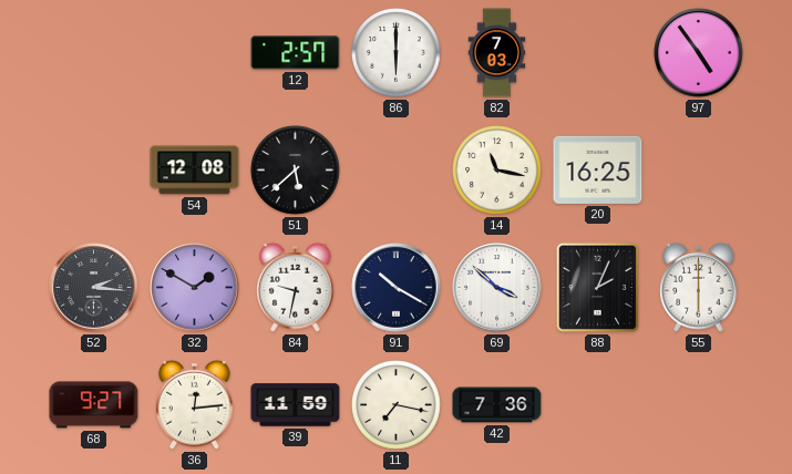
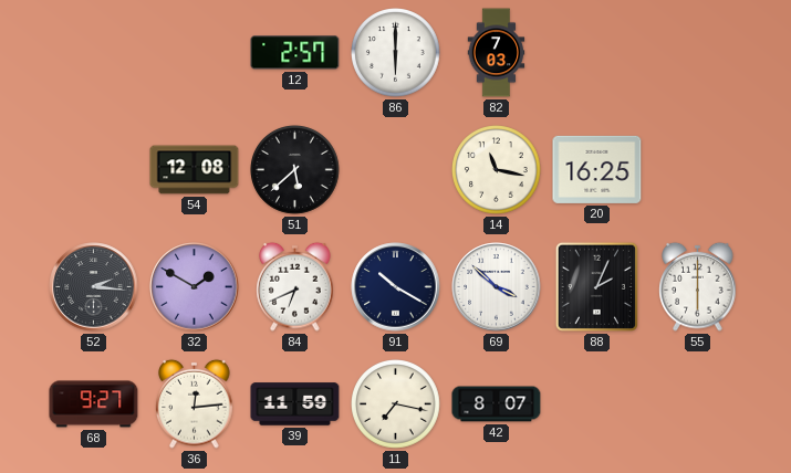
97: 4:54 -> none
84: 9:32 -> 6:41
42: 7:36 -> 8:07
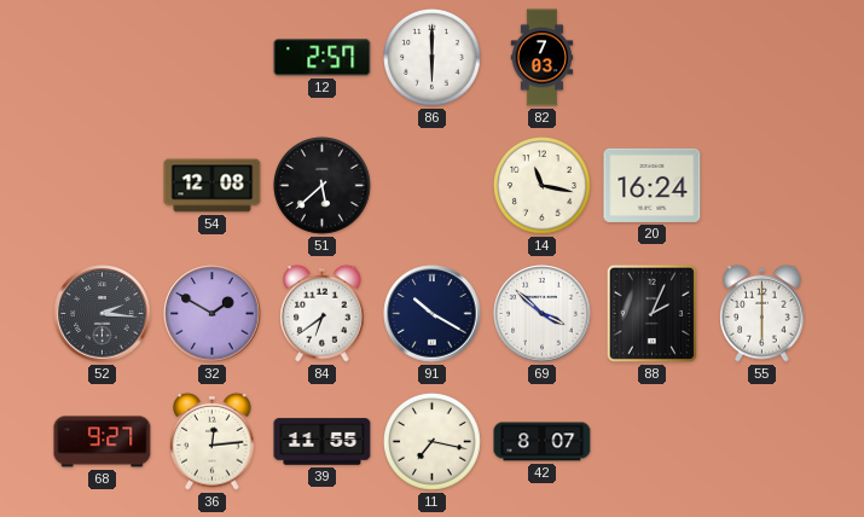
20: 16:25 -> 16:24
84: 6:41 -> 6:39
39: 11:59 -> 11:55
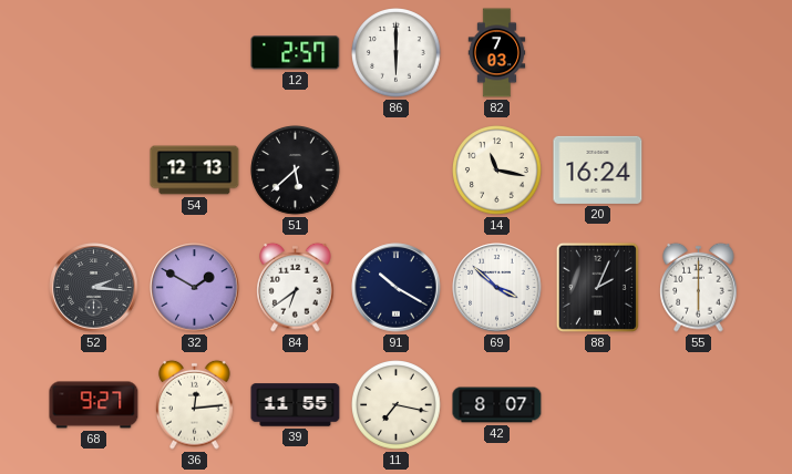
54: 12:08 -> 12:13
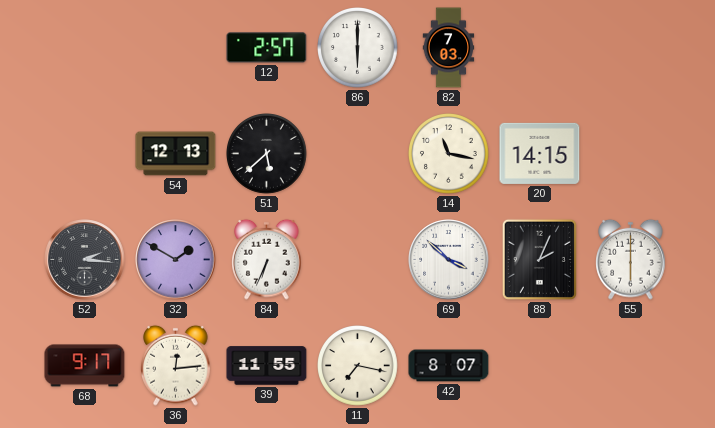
20: 16:24 -> 14:15
84: 6:39 -> 6:34
91: 10:20 -> none
68: 9:27 -> 9:17
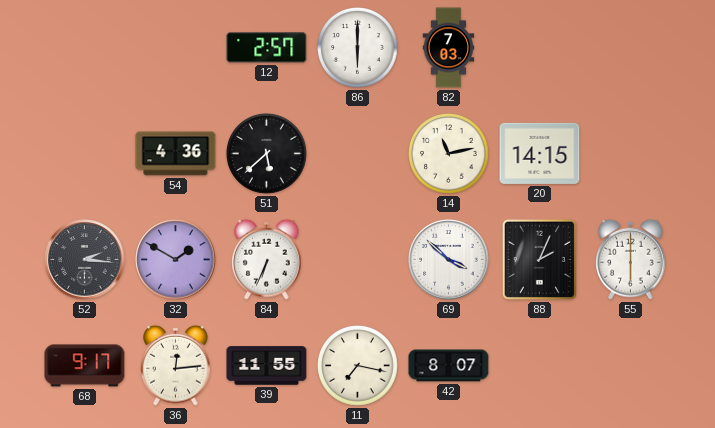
54: 12:13 -> 4:36
14: 11:17 -> 11:13
